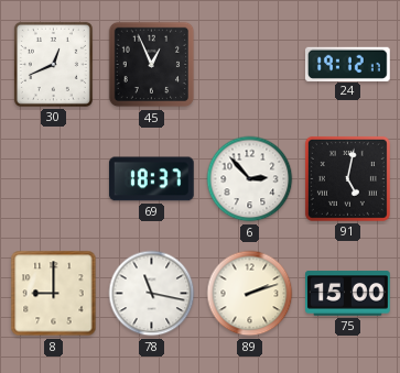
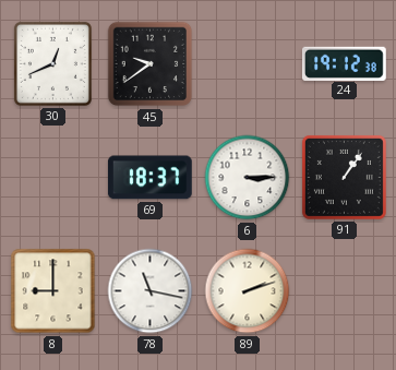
45: 12:56 -> 9:39
24: 19:12:17 -> 19:12:38
6: 2:53 -> 3:15
91: 5:02 -> 1:06
75: 15:00 -> none
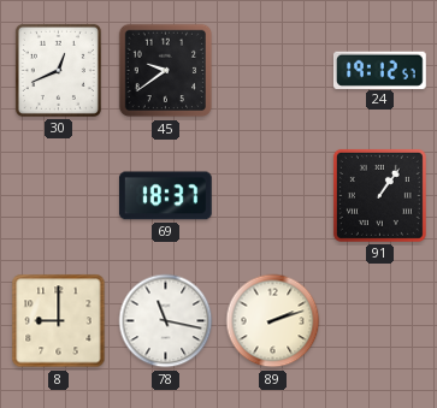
24: 19:12:38 -> 19:12:57
6: 3:15 -> none
